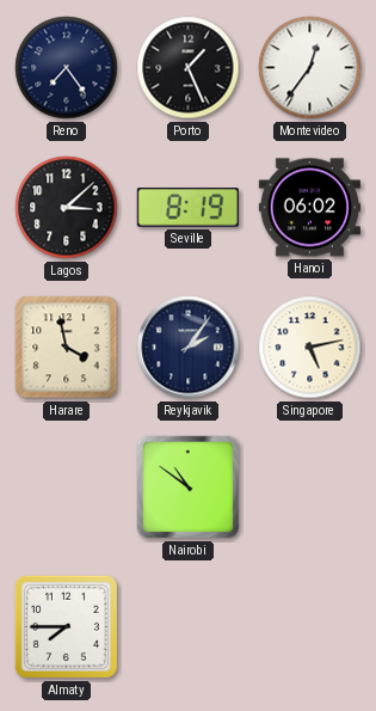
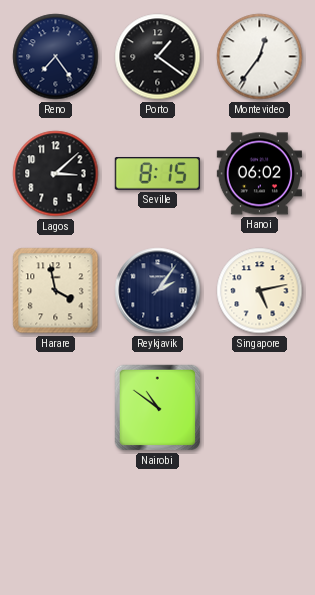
Porto: 1:26 -> 1:21
Seville: 8:19 -> 8:15
Almaty: 7:45 -> none
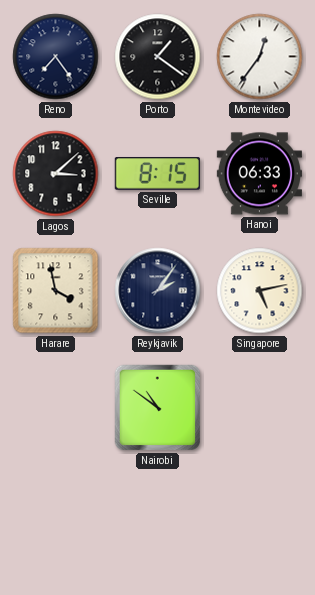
Hanoi: 06:02 -> 06:33
